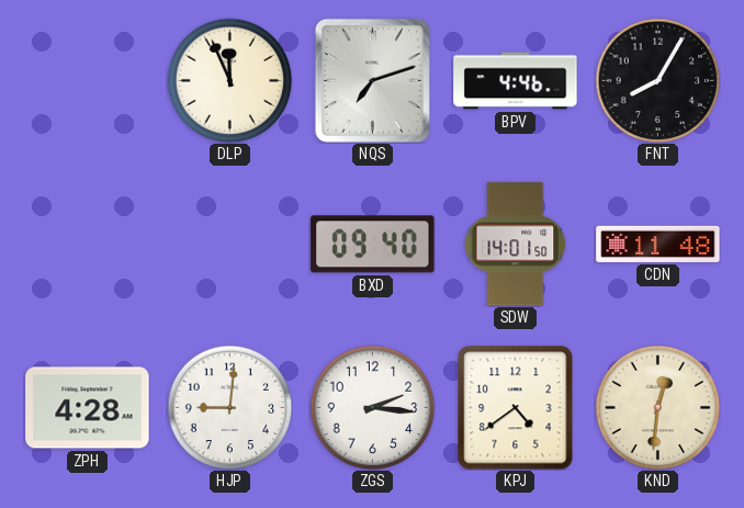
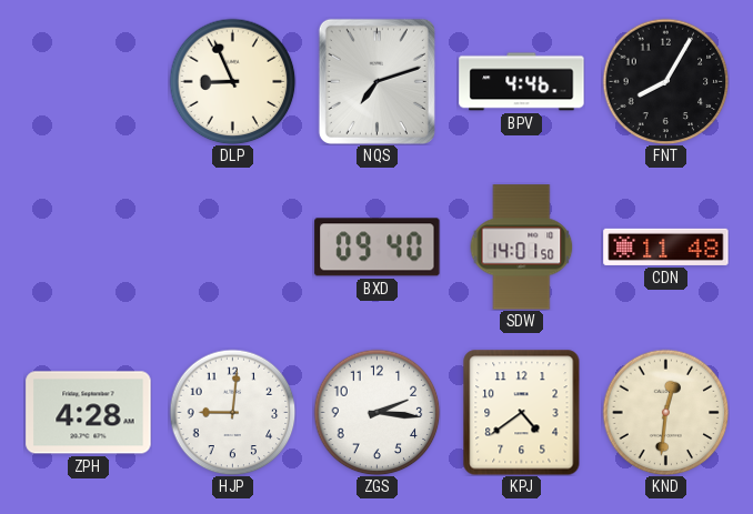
DLP: 11:56 -> 8:56
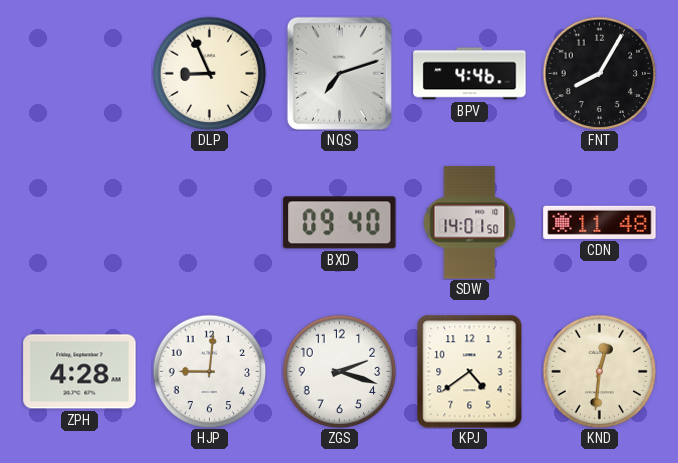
ZGS: 2:16 -> 2:18
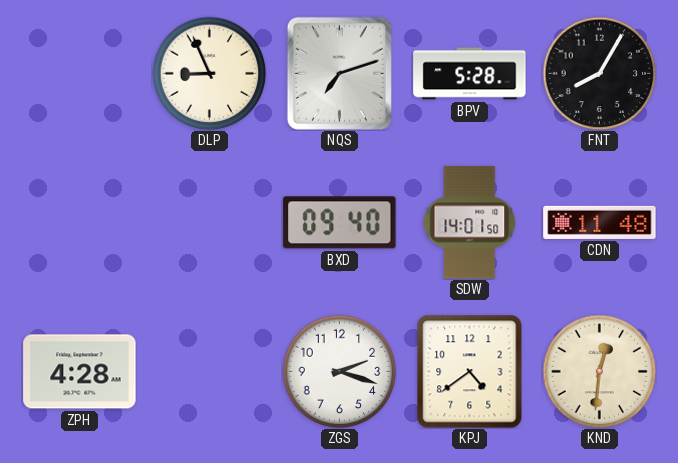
BPV: 4:46 -> 5:28
HJP: 9:01 -> none
